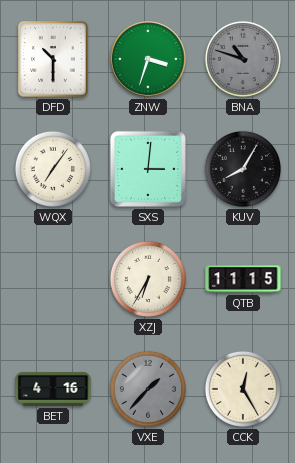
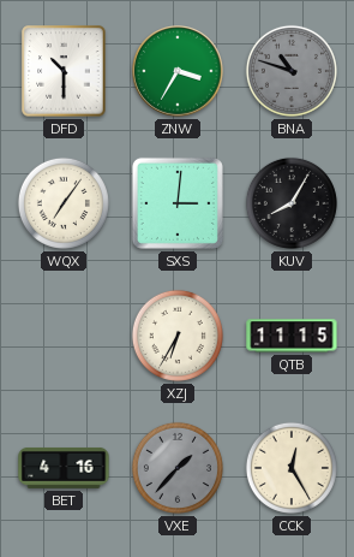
ZNW: 3:33 -> 3:35
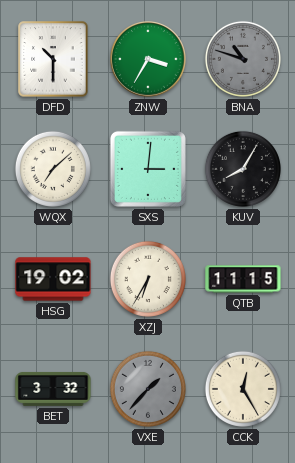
WQX: 7:06 -> 7:08
HSG: none -> 19:02
BET: 4:16 -> 3:32
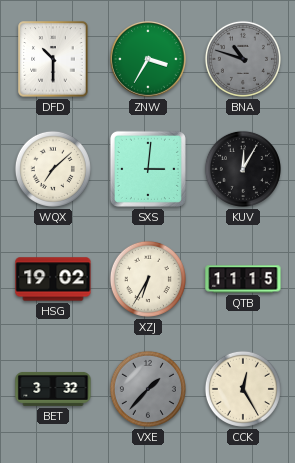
KUV: 8:05 -> 12:05
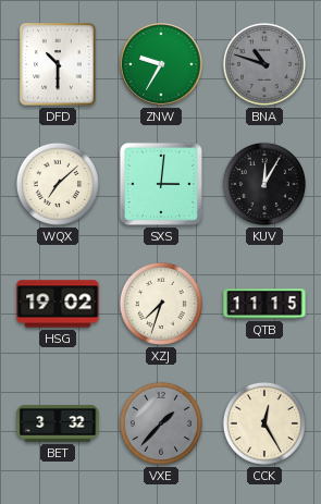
ZNW: 3:35 -> 9:35
XZJ: 6:35 -> 7:33
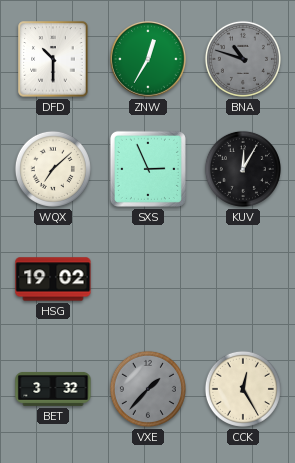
ZNW: 9:35 -> 12:35
SXS: 3:01 -> 2:56
XZJ: 7:33 -> none
QTB: 11:15 -> none
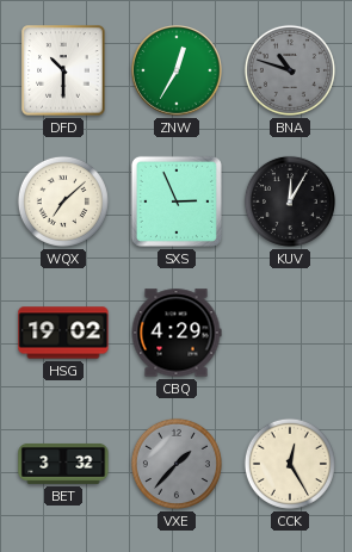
CBQ: none -> 4:29
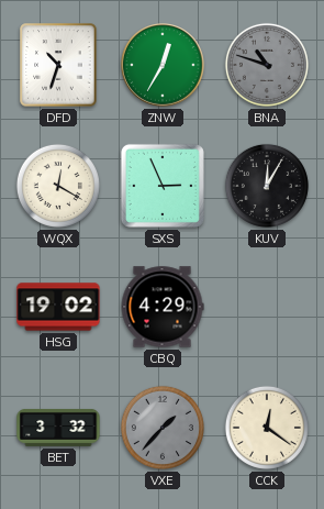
DFD: 10:30 -> 10:33
WQX: 7:08 -> 12:20
CCK: 12:25 -> 12:21
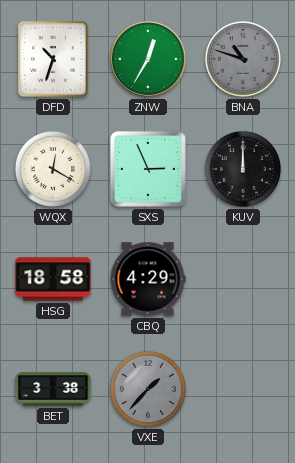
KUV: 12:05 -> 12:00
HSG: 19:02 -> 18:58
BET: 3:32 -> 3:38
CCK: 12:21 -> none
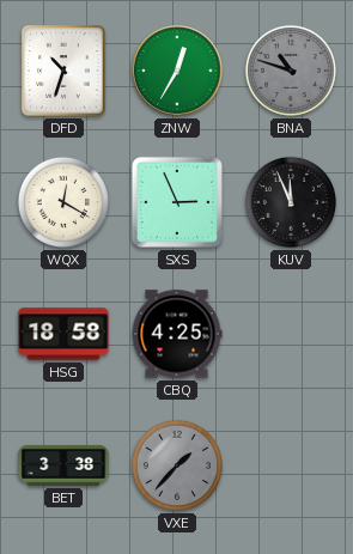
KUV: 12:00 -> 11:56
CBQ: 4:29 -> 4:25
